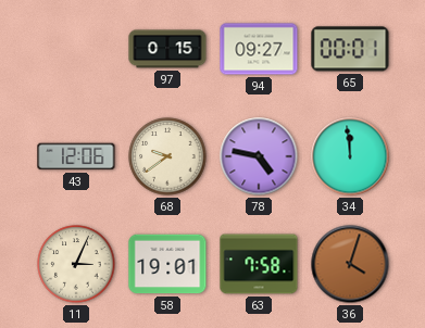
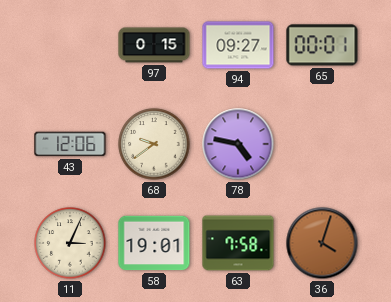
34: 11:59 -> none
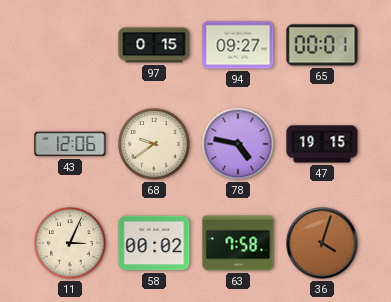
47: none -> 19:15
58: 19:01 -> 00:02
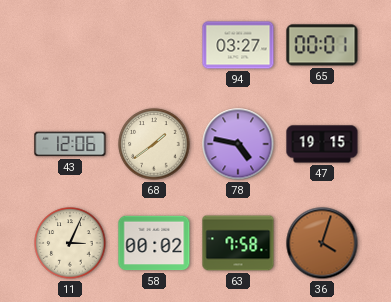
97: 0:15 -> none
94: 09:27 -> 03:27
68: 9:39 -> 1:39
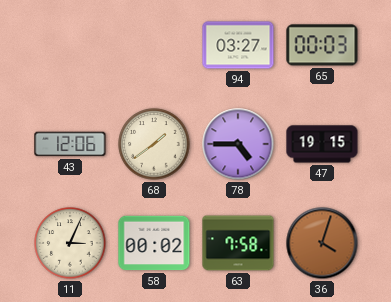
65: 00:01 -> 00:03
78: 4:47 -> 4:45
